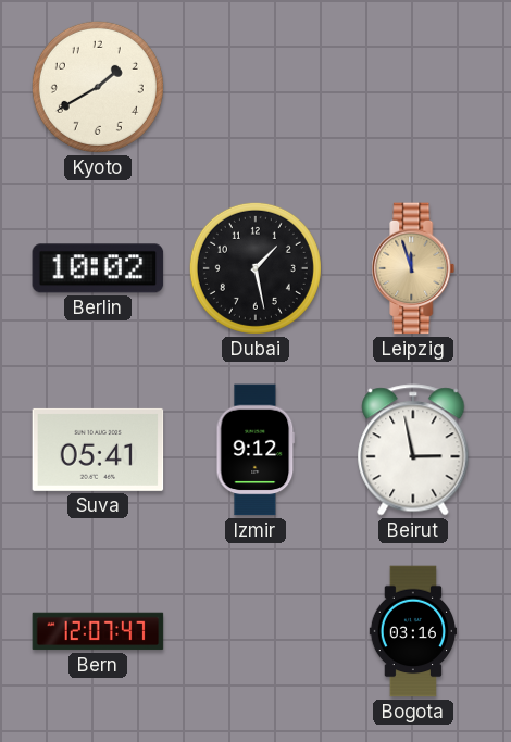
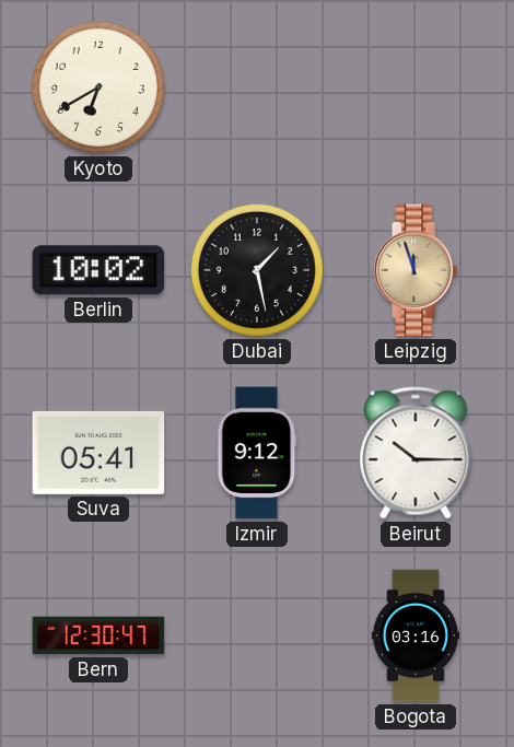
Kyoto: 1:40 -> 6:40
Beirut: 2:58 -> 10:15
Bern: 12:07 -> 12:30
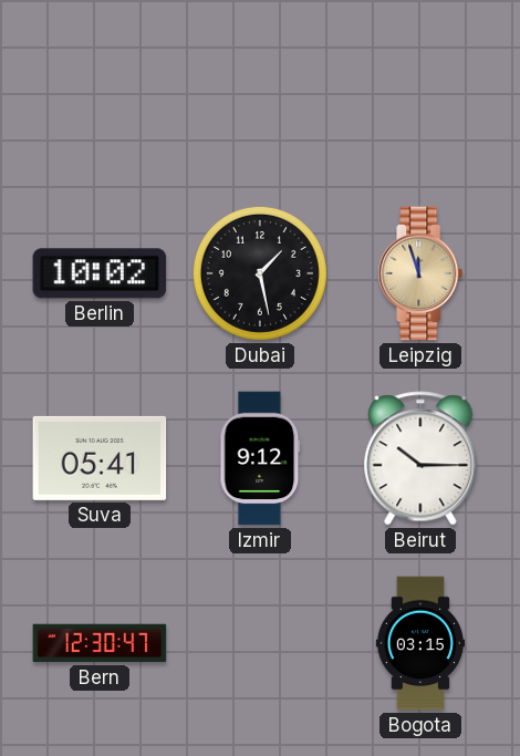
Kyoto: 6:40 -> none
Bogota: 03:16 -> 03:15
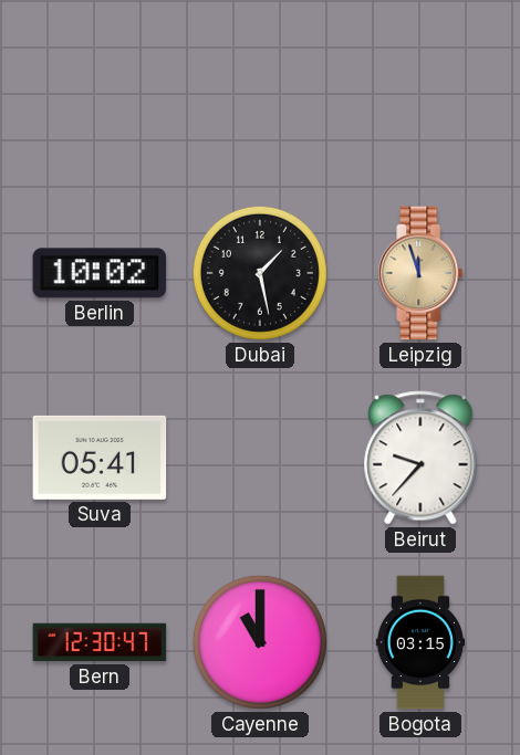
Izmir: 9:12 -> none
Beirut: 10:15 -> 9:37
Cayenne: none -> 11:00
